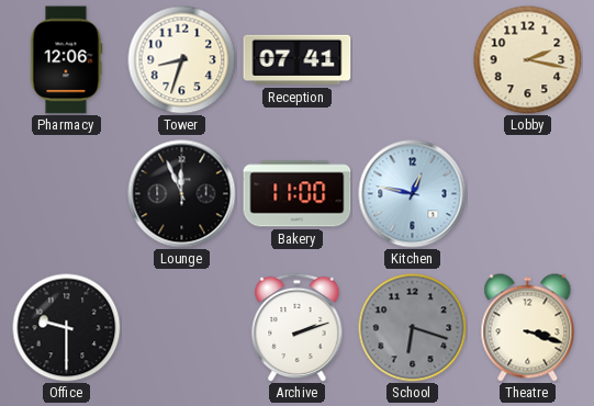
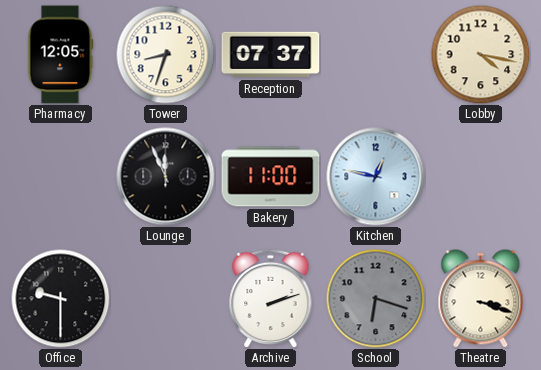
Pharmacy: 12:06 -> 12:05
Reception: 07:41 -> 07:37
Lobby: 2:17 -> 4:17
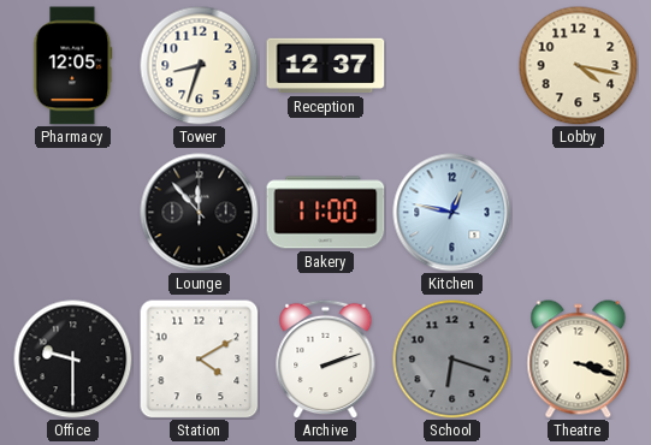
Reception: 07:37 -> 12:37
Lounge: 11:56 -> 11:53
Station: none -> 4:10
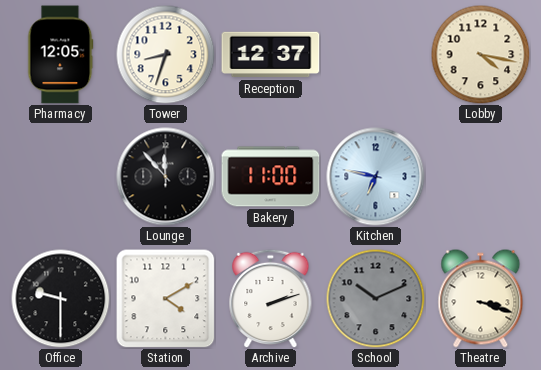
Kitchen: 12:47 -> 6:47
School: 6:18 -> 10:11
